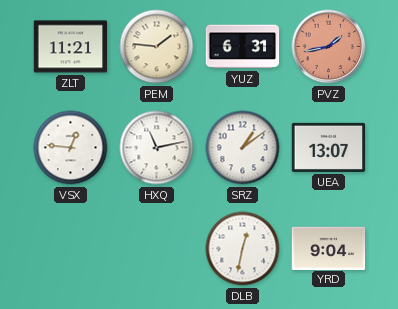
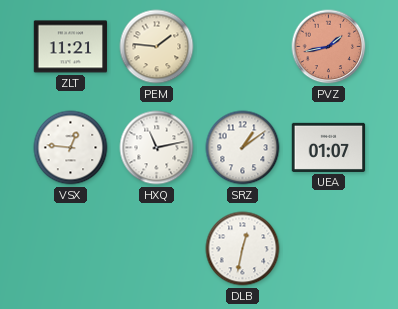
YUZ: 6:31 -> none
UEA: 13:07 -> 01:07
YRD: 9:04 -> none
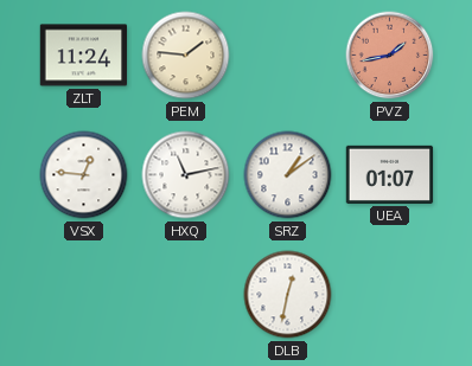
ZLT: 11:21 -> 11:24
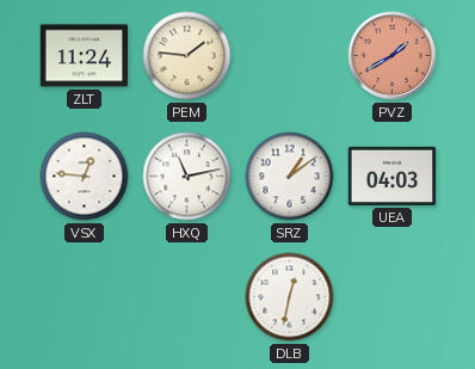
PVZ: 1:43 -> 1:40
UEA: 01:07 -> 04:03
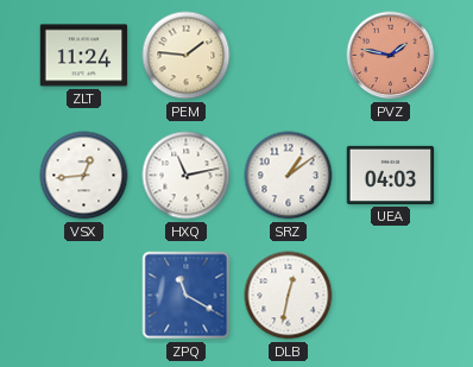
PVZ: 1:40 -> 1:47
VSX: 12:46 -> 12:44
ZPQ: none -> 11:20
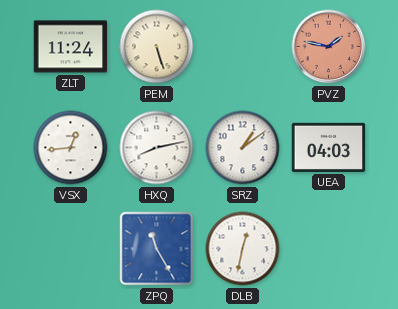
PEM: 1:46 -> 5:27
HXQ: 11:13 -> 8:13
ZPQ: 11:20 -> 11:25
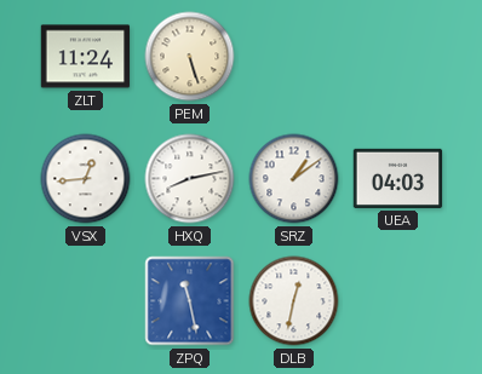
PVZ: 1:47 -> none
ZPQ: 11:25 -> 11:28
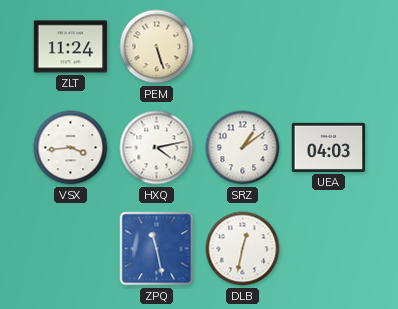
VSX: 12:44 -> 3:44
HXQ: 8:13 -> 4:13
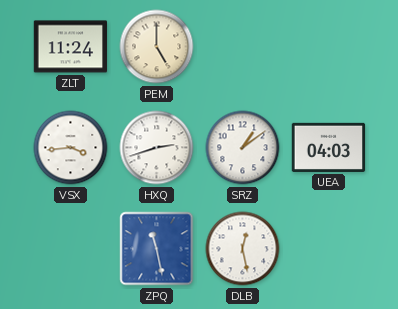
PEM: 5:27 -> 5:00
HXQ: 4:13 -> 2:42
DLB: 12:32 -> 12:28
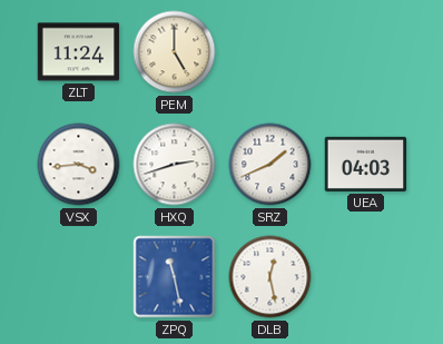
SRZ: 1:09 -> 1:41
